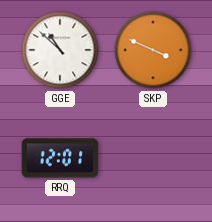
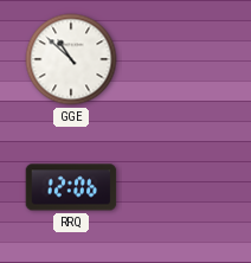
SKP: 3:49 -> none
RRQ: 12:01 -> 12:06
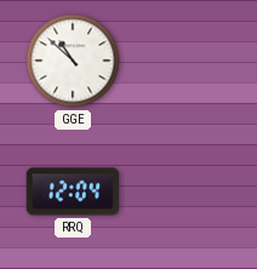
RRQ: 12:06 -> 12:04
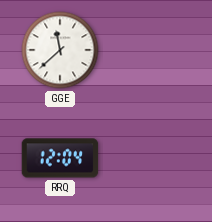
GGE: 10:52 -> 11:38
